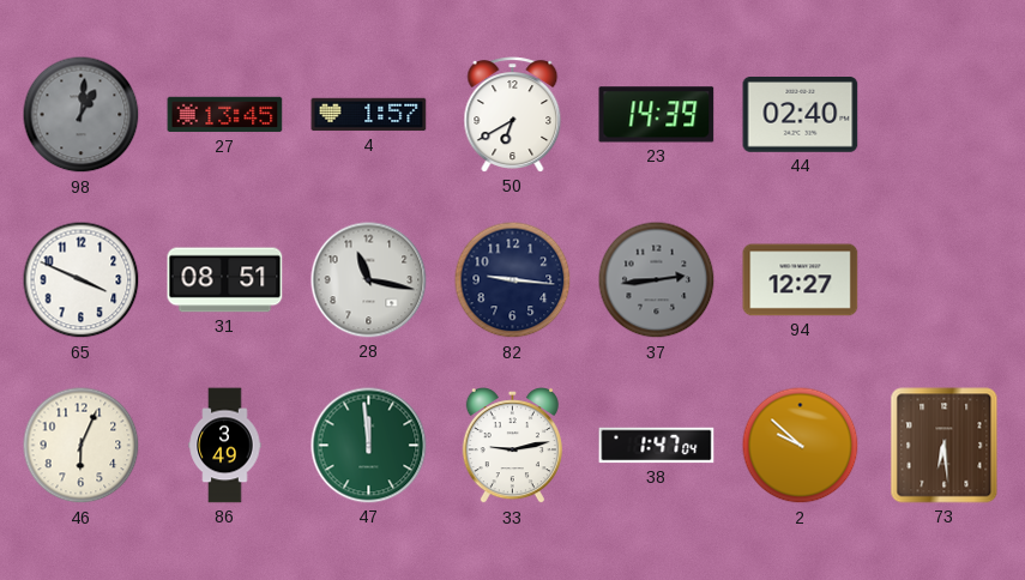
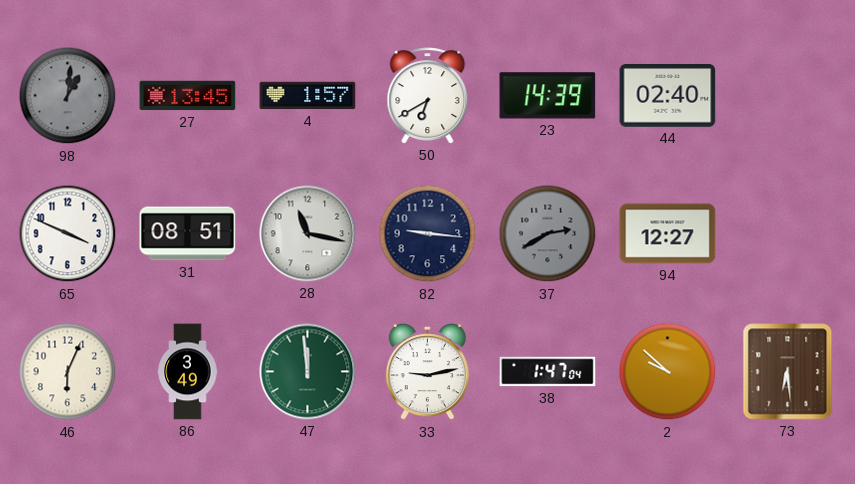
37: 2:44 -> 2:40
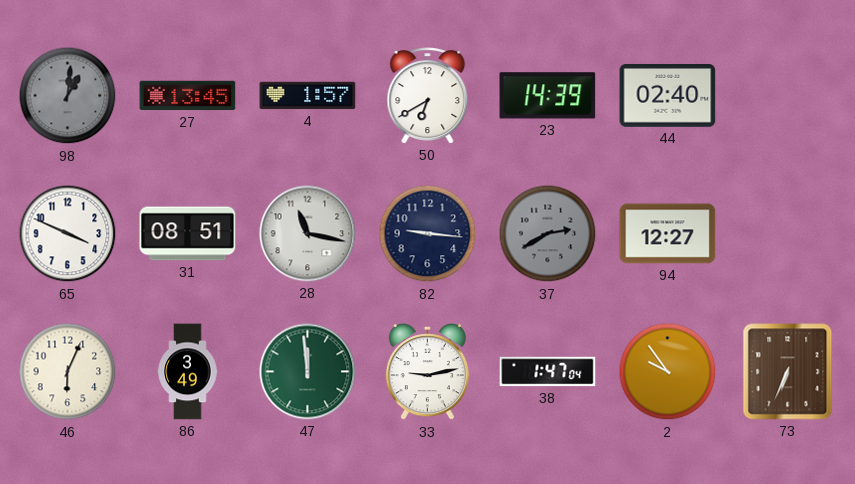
2: 9:52 -> 9:54
73: 6:29 -> 6:34
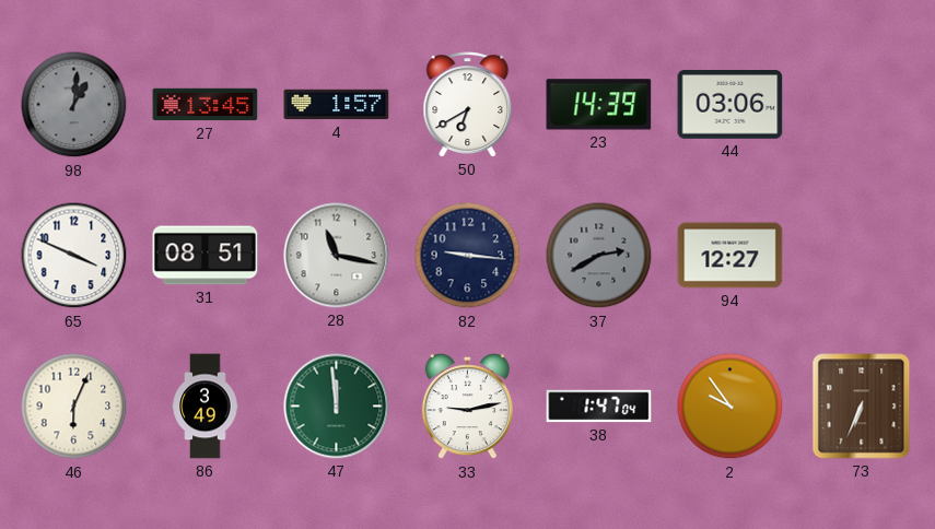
44: 02:40 -> 03:06
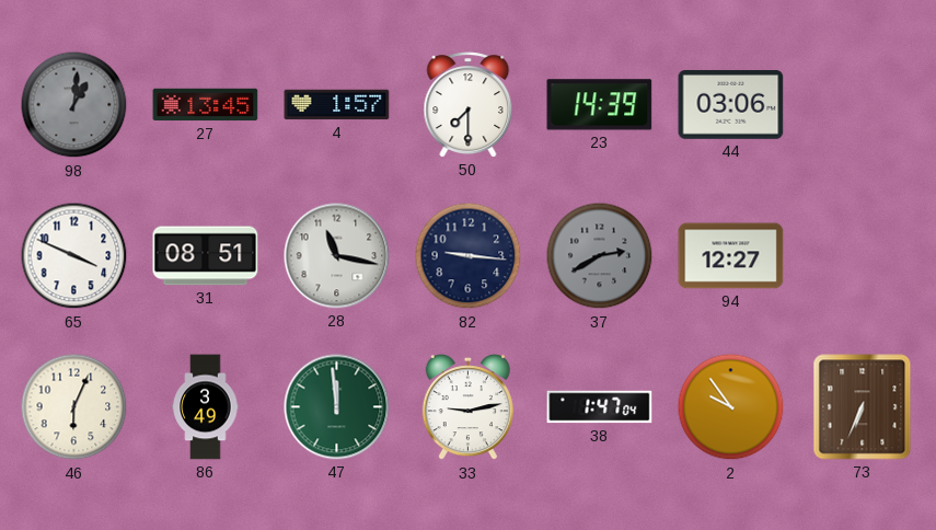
50: 6:40 -> 7:30
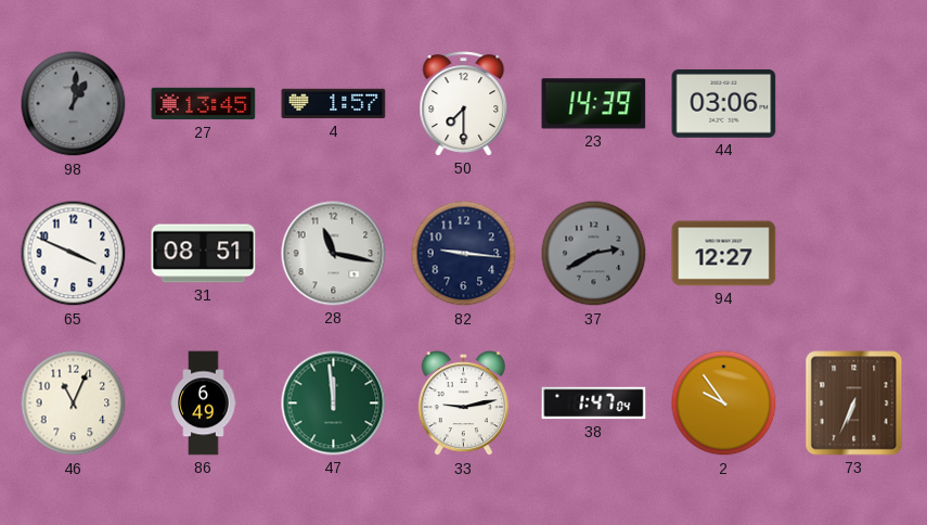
46: 6:04 -> 11:04
86: 3:49 -> 6:49
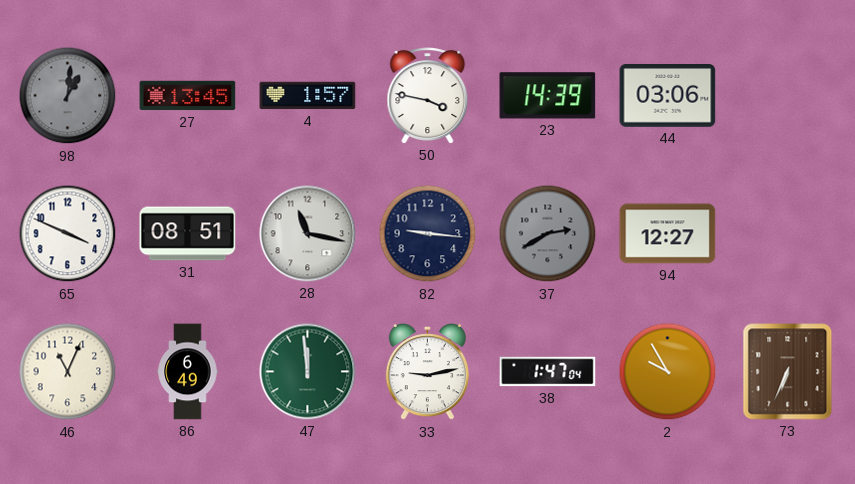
50: 7:30 -> 3:47
2: 9:54 -> 9:55
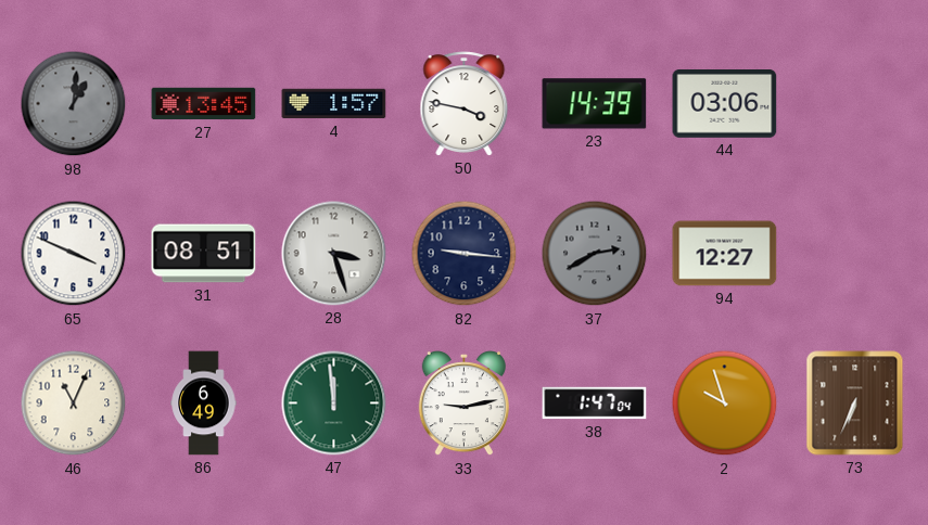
28: 11:17 -> 3:27
2: 9:55 -> 9:57
